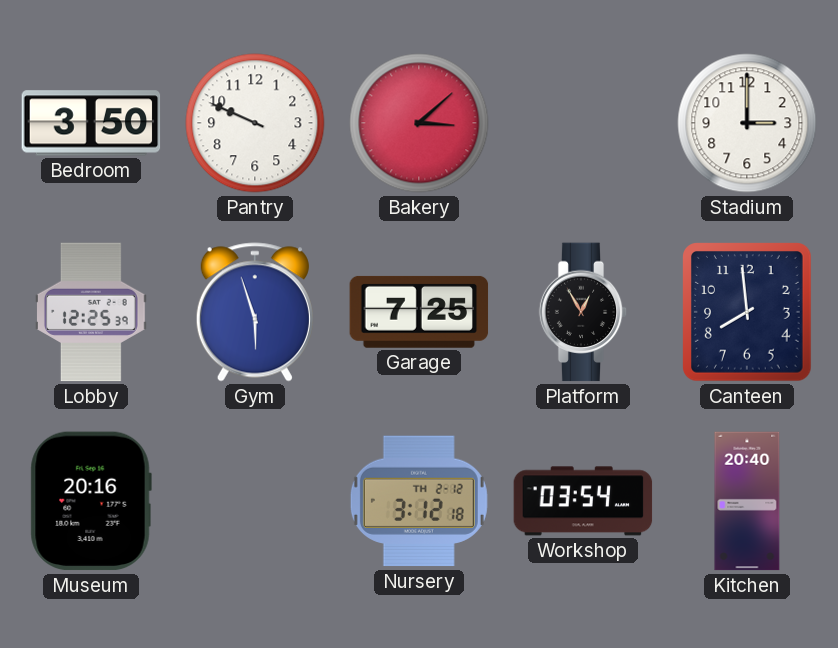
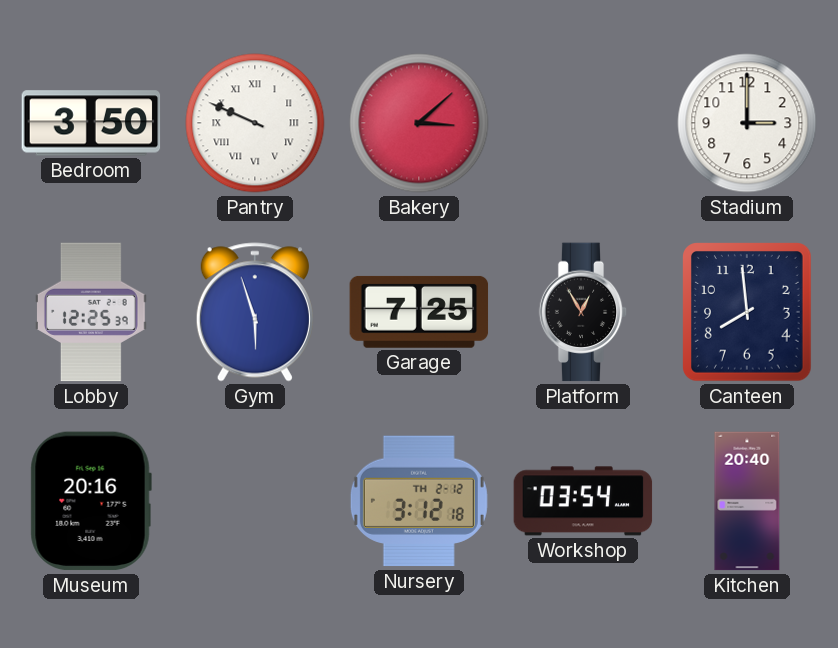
Pantry numerals: Arabic -> Roman
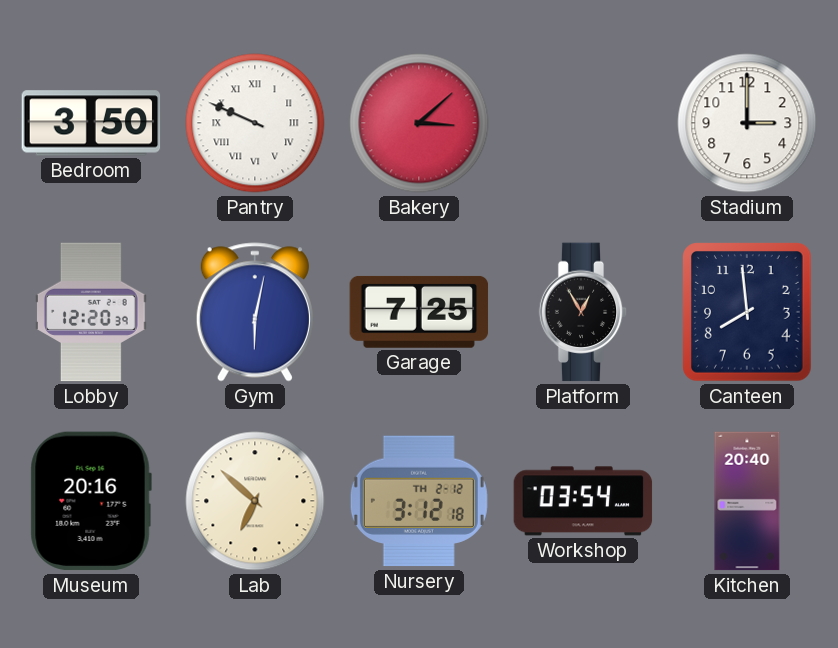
Lobby: 12:25 -> 12:20
Gym: 5:57 -> 6:02
Lab: none -> 6:52
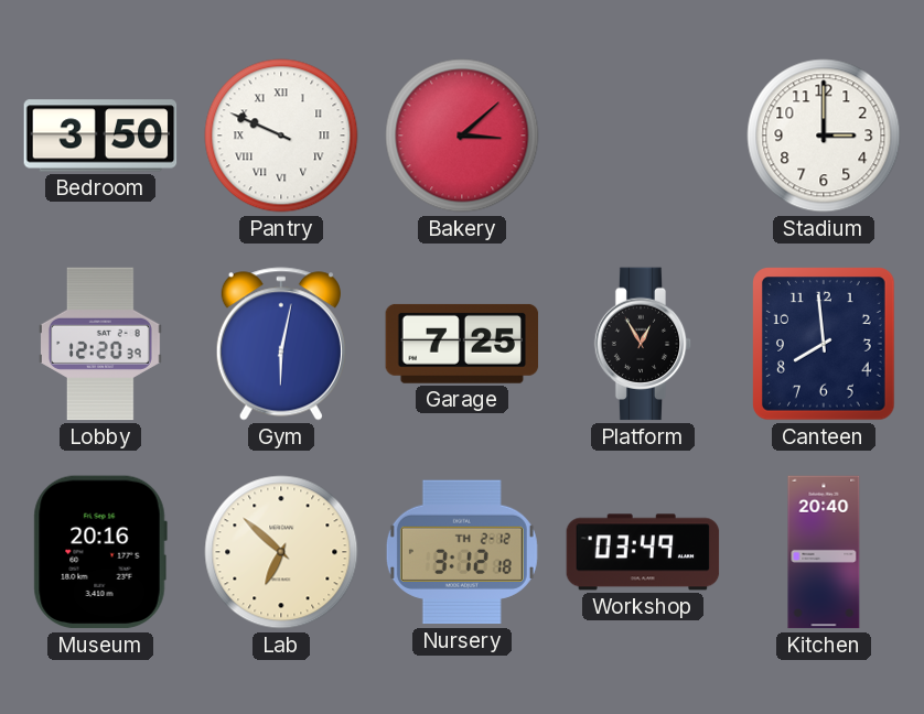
Workshop: 03:54 -> 03:49
